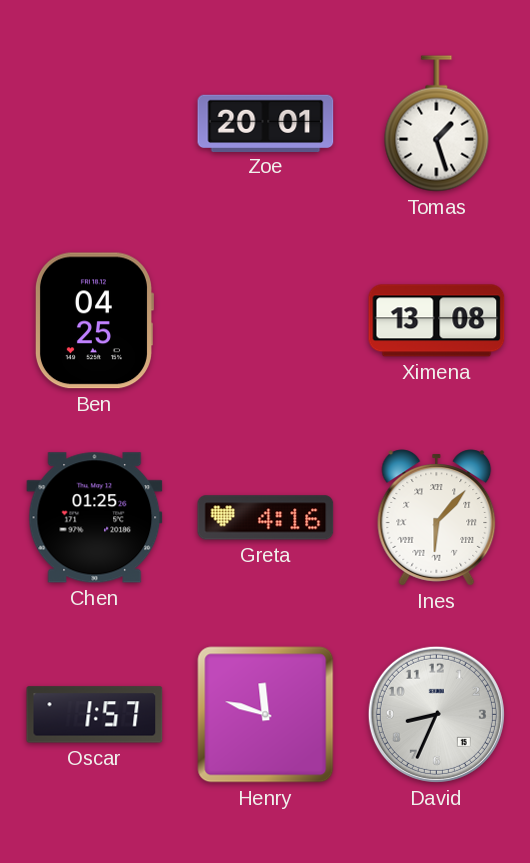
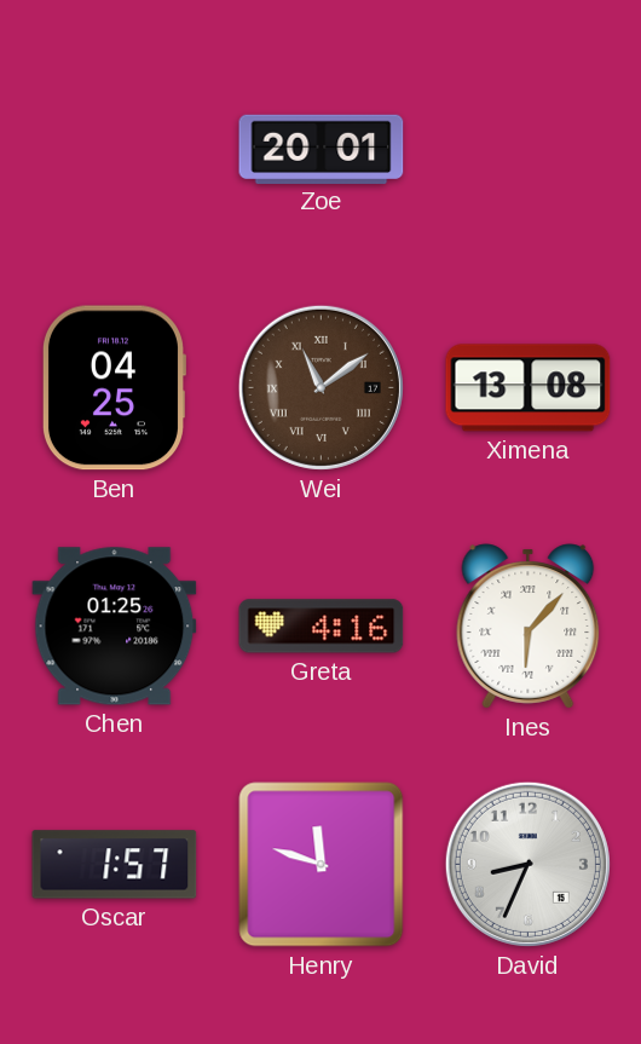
Tomas: 1:27 -> none
Wei: none -> 11:09
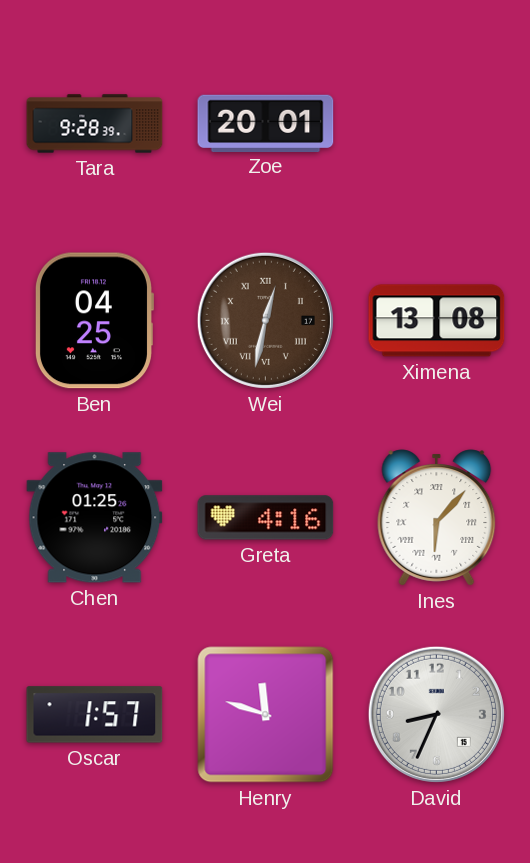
Tara: none -> 9:28
Wei: 11:09 -> 12:32
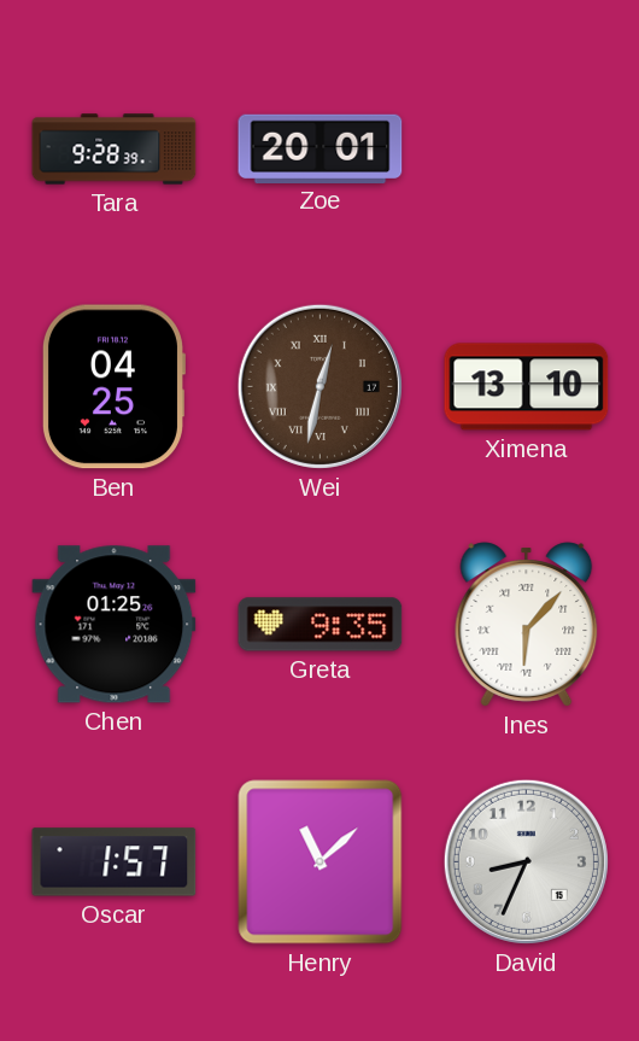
Ximena: 13:08 -> 13:10
Greta: 4:16 -> 9:35
Henry: 11:48 -> 11:08
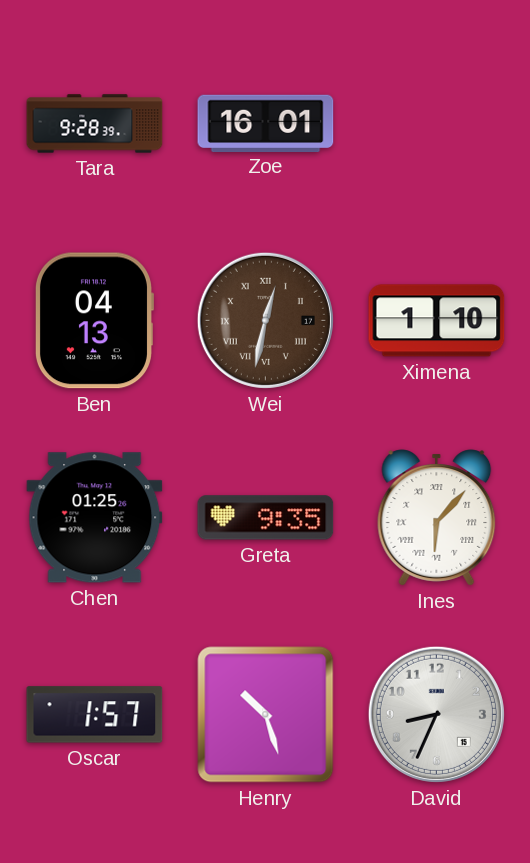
Zoe: 20:01 -> 16:01
Ben: 04:25 -> 04:13
Ximena: 13:10 -> 1:10
Henry: 11:08 -> 10:27
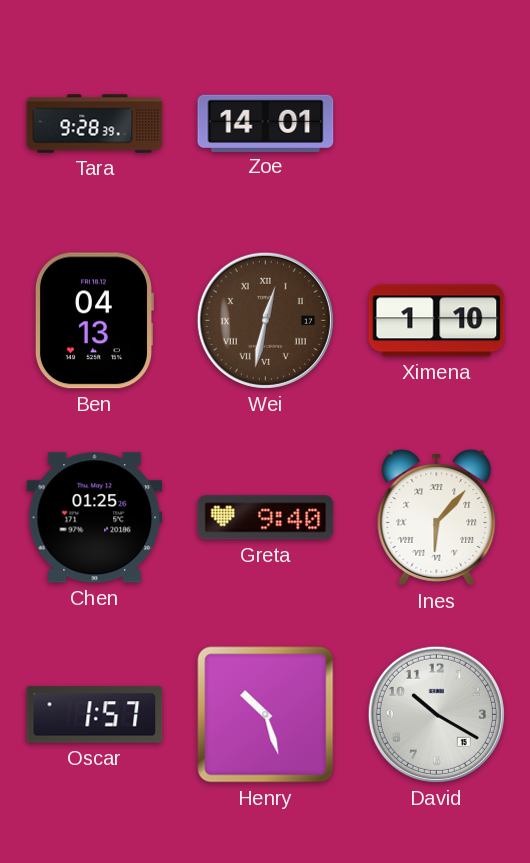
Zoe: 16:01 -> 14:01
Greta: 9:35 -> 9:40
David: 8:34 -> 10:20
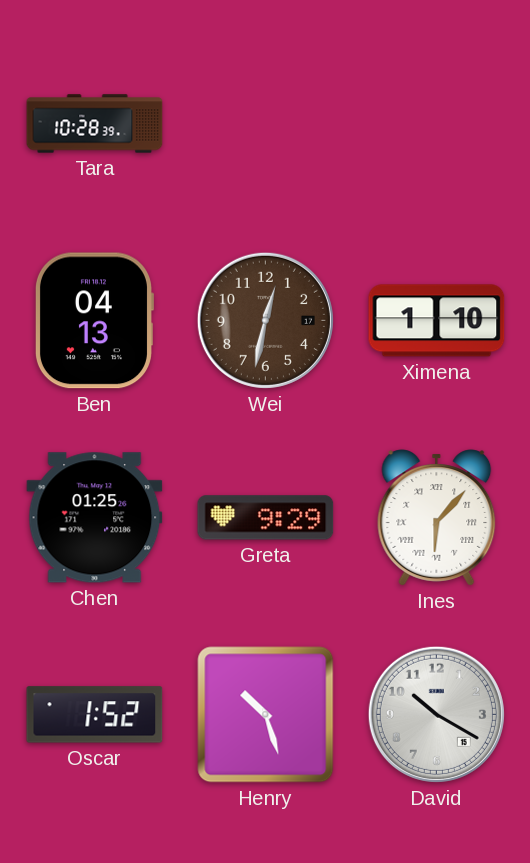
Tara: 9:28 -> 10:28
Zoe: 14:01 -> none
Wei numerals: Roman -> Arabic
Greta: 9:40 -> 9:29
Oscar: 1:57 -> 1:52
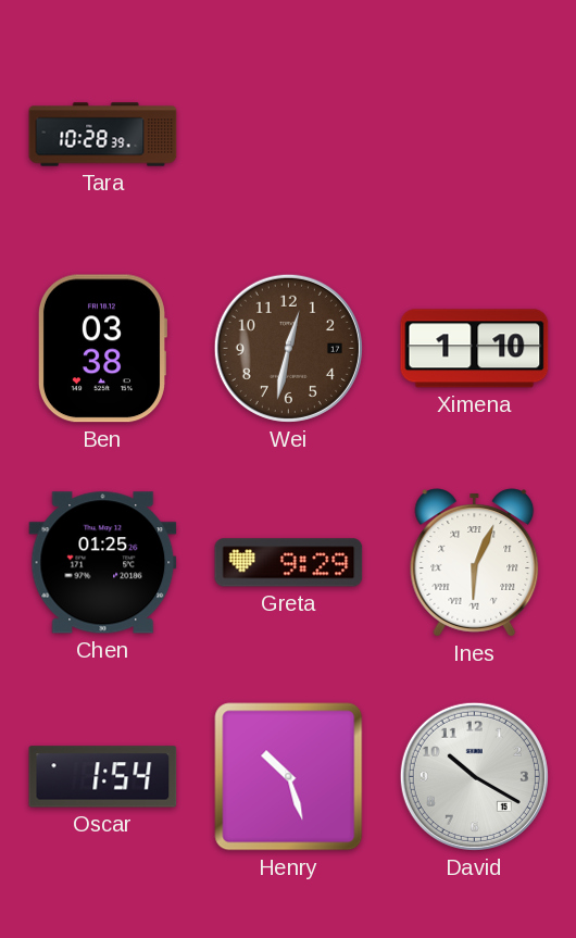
Ben: 04:13 -> 03:38
Ines: 6:07 -> 6:04
Oscar: 1:52 -> 1:54
